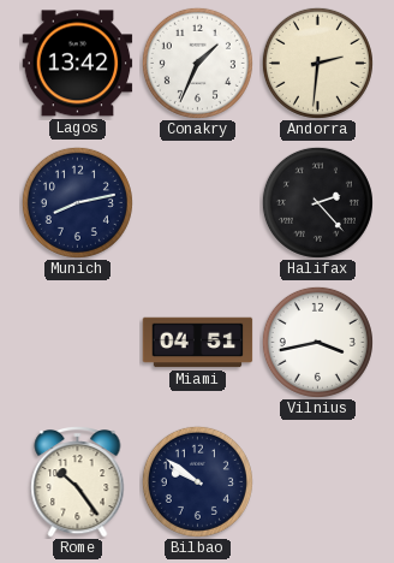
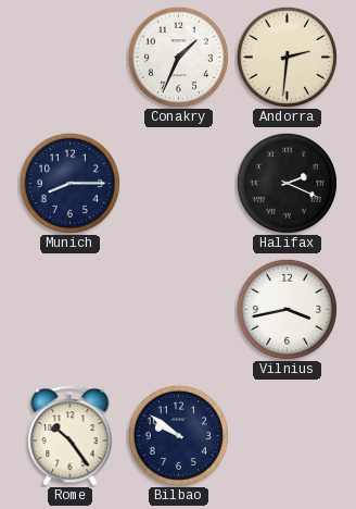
Lagos: 13:42 -> none
Munich: 8:13 -> 8:15
Halifax: 2:23 -> 2:19
Miami: 04:51 -> none
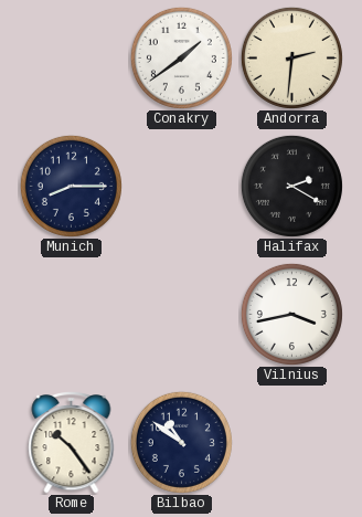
Conakry: 1:34 -> 1:39
Halifax: 2:19 -> 2:20
Bilbao: 9:51 -> 10:51
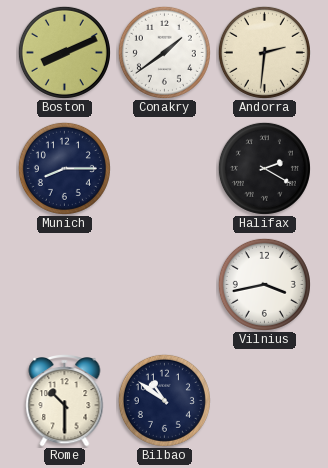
Boston: none -> 8:11
Rome: 10:24 -> 10:30
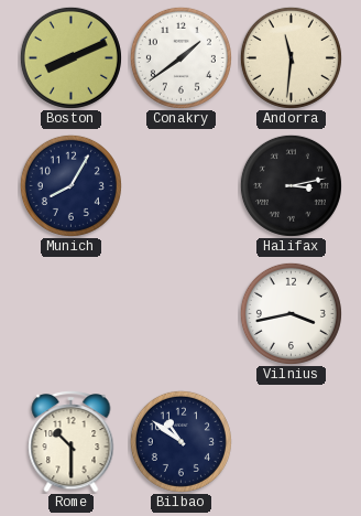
Andorra: 2:31 -> 11:31
Munich: 8:15 -> 8:05
Halifax: 2:20 -> 3:13
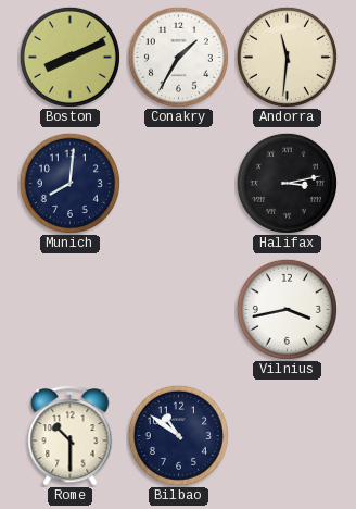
Conakry: 1:39 -> 1:35
Munich: 8:05 -> 8:01
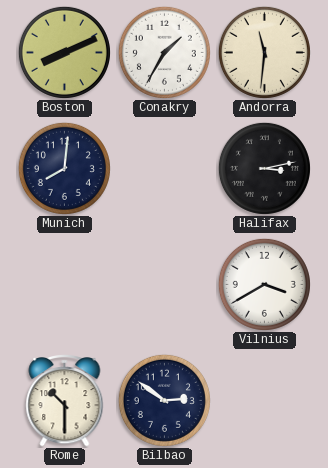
Vilnius: 3:43 -> 3:40
Bilbao: 10:51 -> 2:51
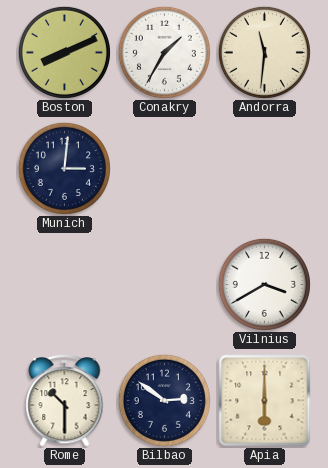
Munich: 8:01 -> 3:01
Halifax: 3:13 -> none
Apia: none -> 6:00
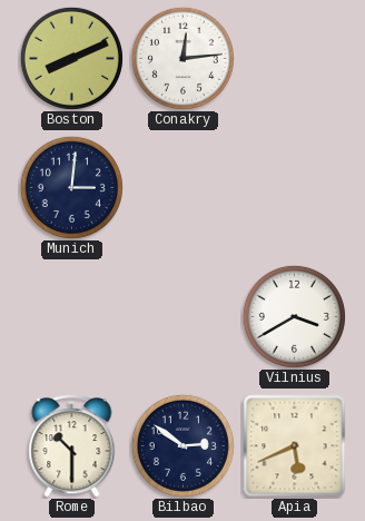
Conakry: 1:35 -> 12:14
Andorra: 11:31 -> none
Apia: 6:00 -> 5:41
